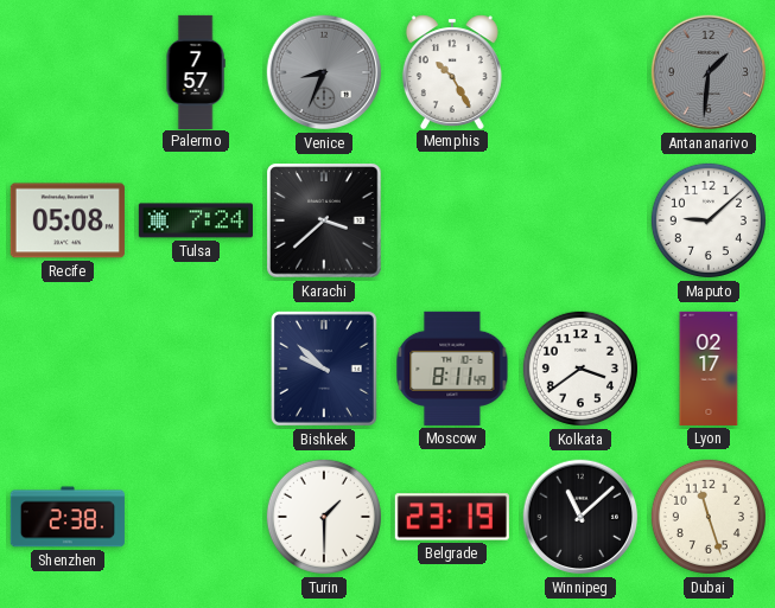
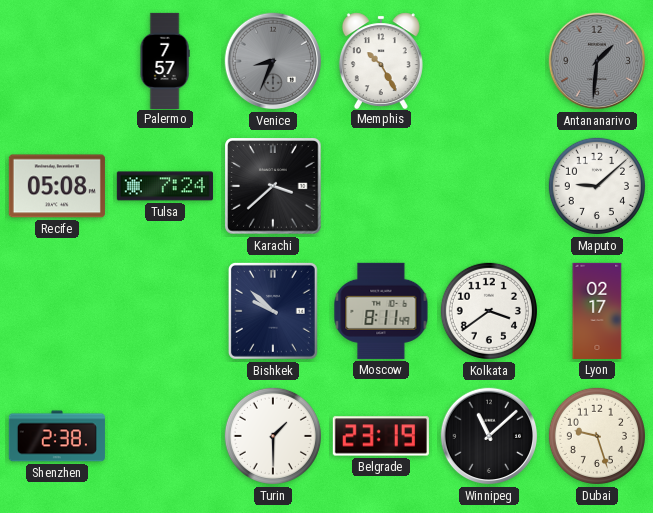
Dubai: 11:27 -> 9:27
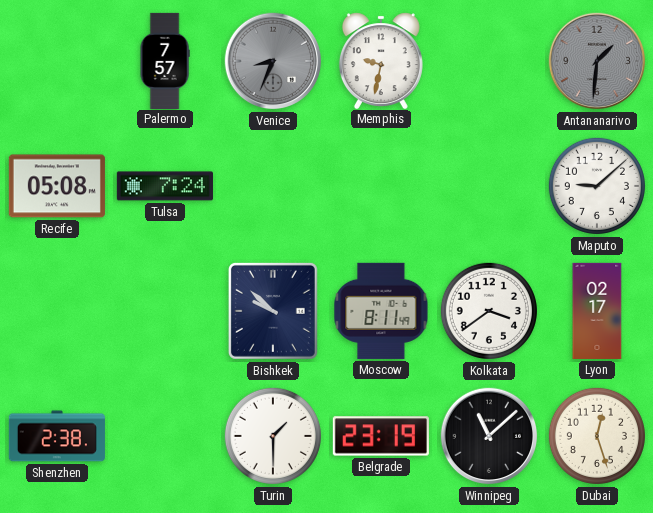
Memphis: 10:25 -> 9:32
Karachi: 3:38 -> none
Dubai: 9:27 -> 12:27
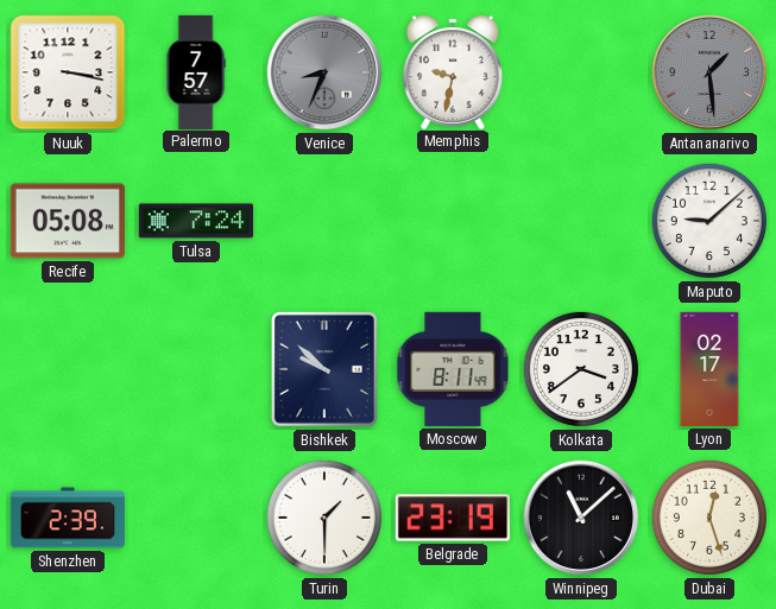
Nuuk: none -> 3:17
Antananarivo: 1:31 -> 1:29
Shenzhen: 2:38 -> 2:39
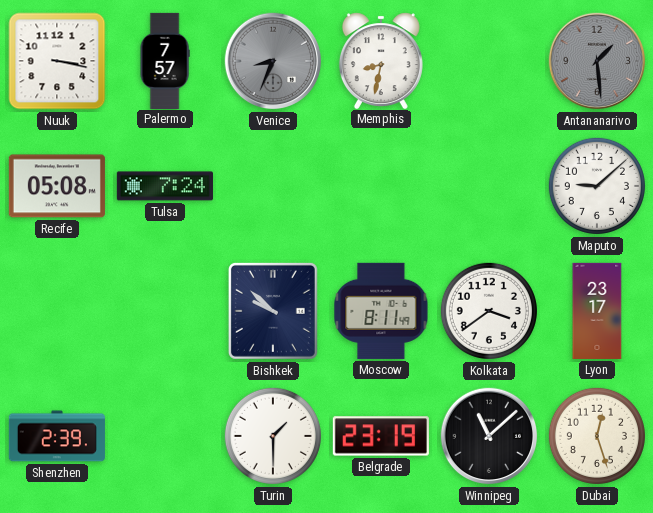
Memphis: 9:32 -> 8:32
Lyon: 02:17 -> 23:17
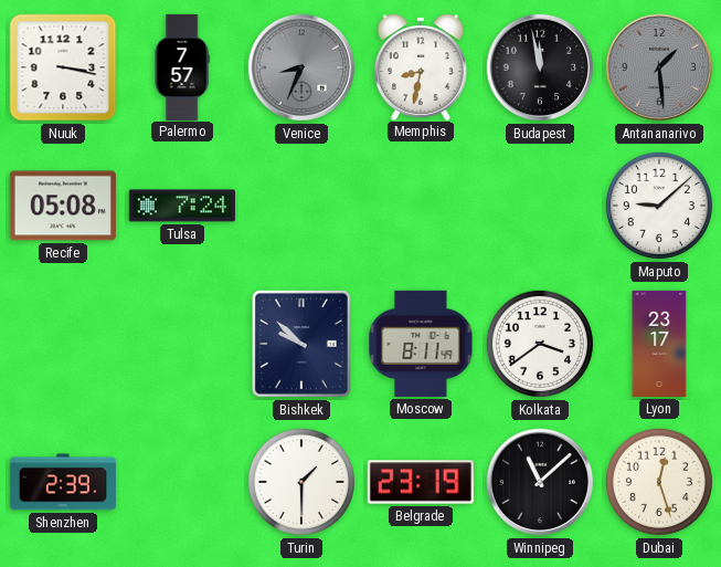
Budapest: none -> 11:58
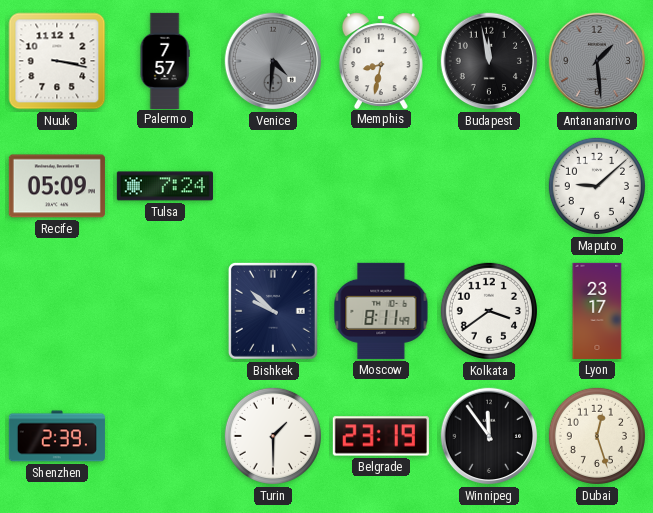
Venice: 8:34 -> 4:31
Recife: 05:08 -> 05:09
Winnipeg: 11:08 -> 11:54
